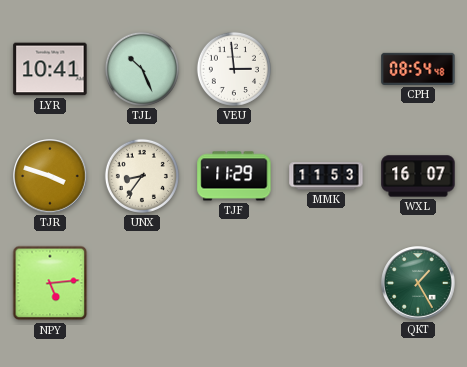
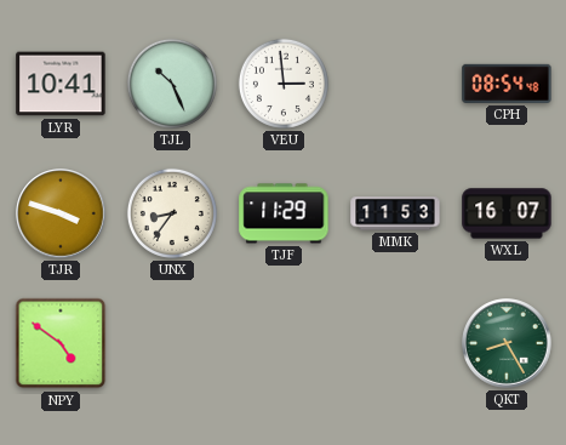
NPY: 5:14 -> 4:51
QKT: 1:25 -> 8:25
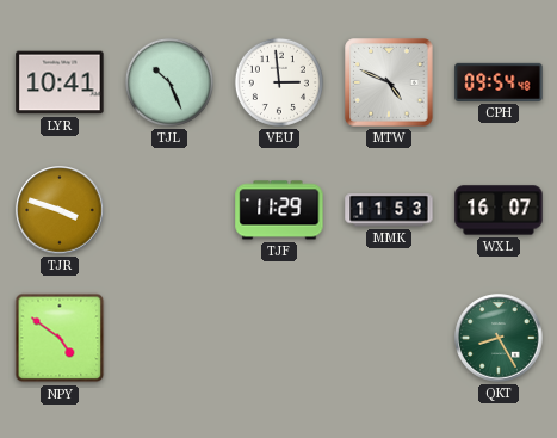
MTW: none -> 4:49
CPH: 08:54 -> 09:54
UNX: 8:36 -> none
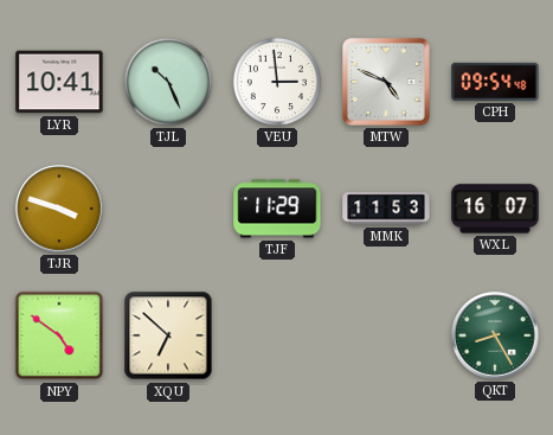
XQU: none -> 6:52
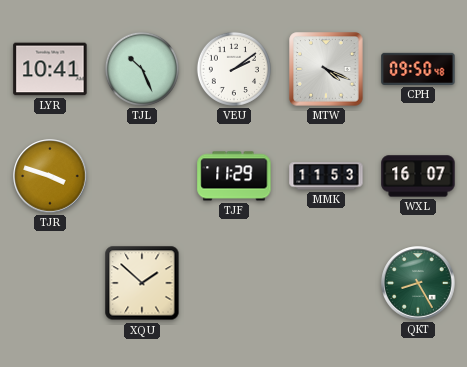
VEU: 2:59 -> 2:09
MTW: 4:49 -> 4:19
CPH: 09:54 -> 09:50
NPY: 4:51 -> none
XQU: 6:52 -> 1:52
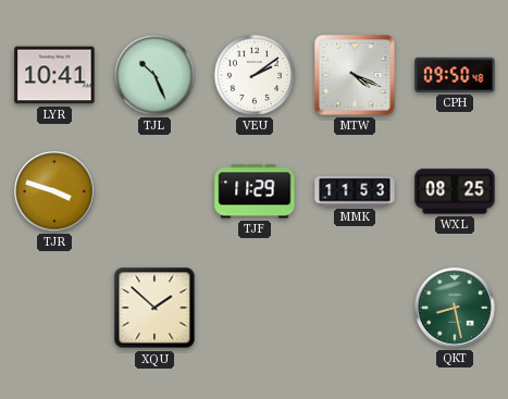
WXL: 16:07 -> 08:25
QKT: 8:25 -> 8:28
